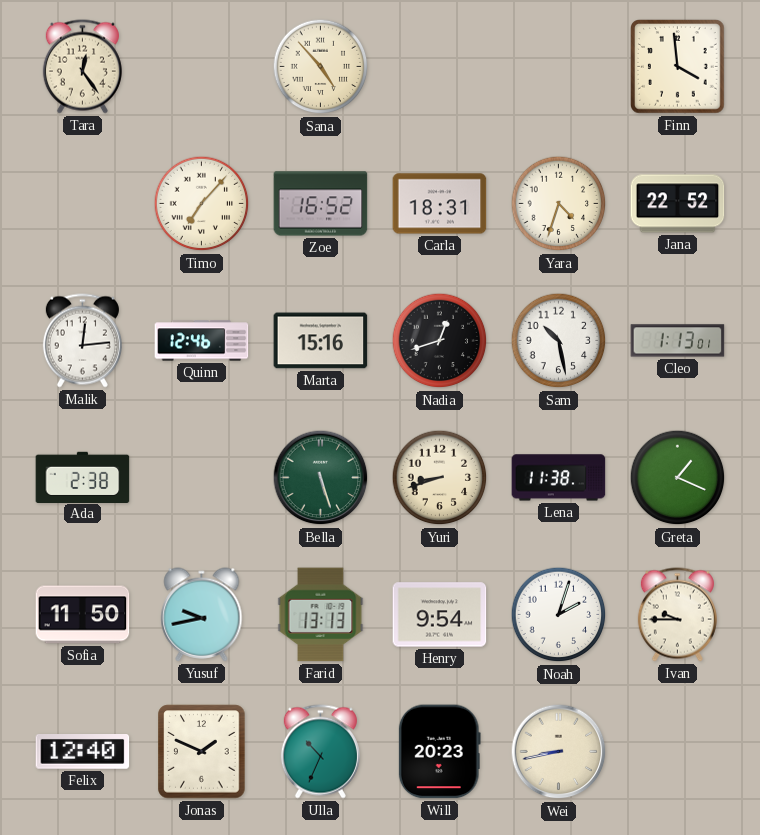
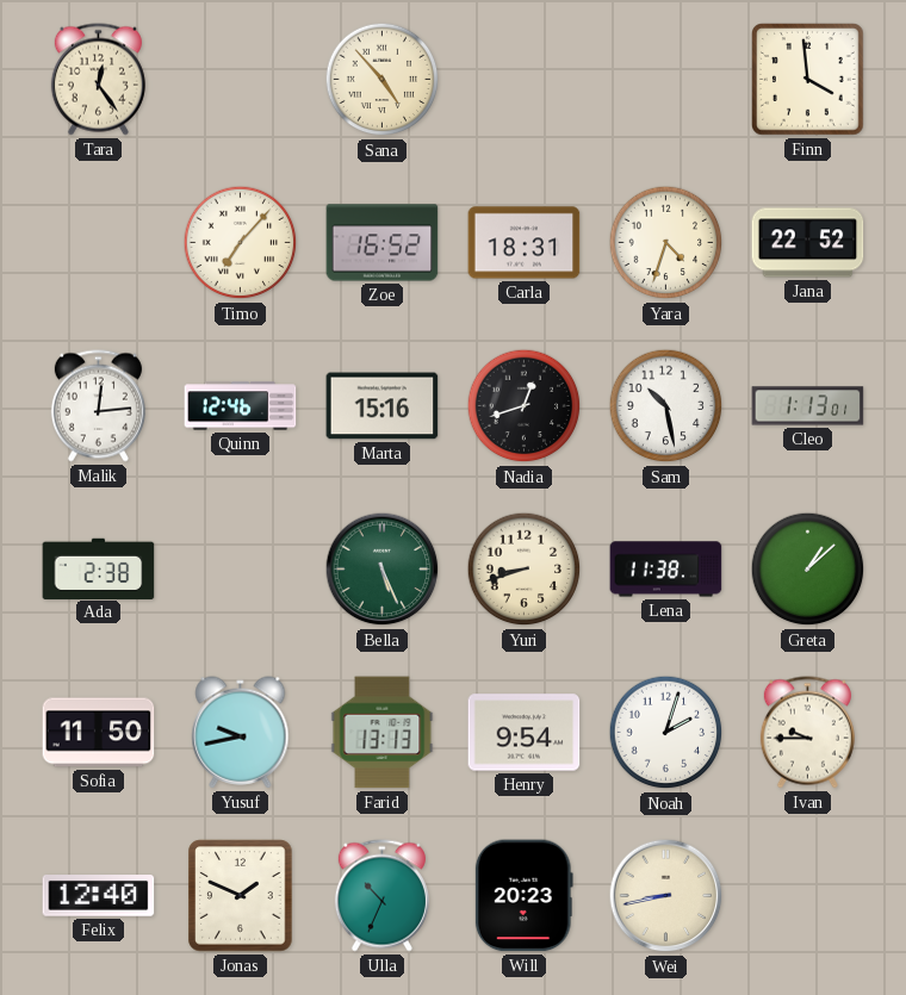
Bella: 5:27 -> 5:26
Greta: 1:19 -> 1:08
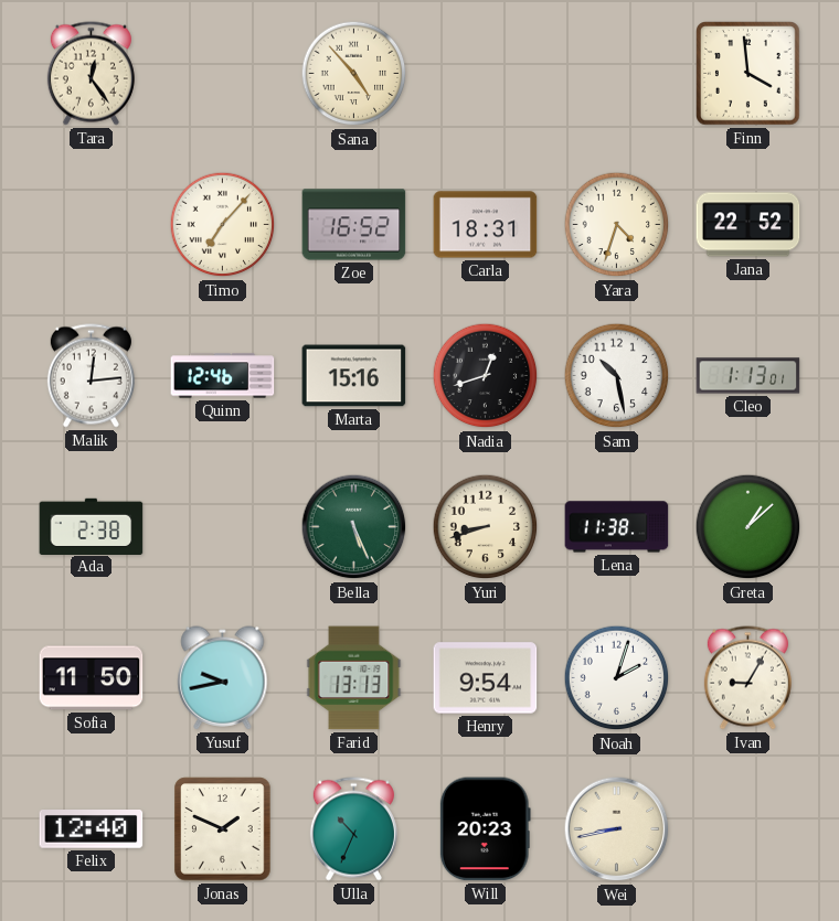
Ivan: 9:45 -> 9:05
